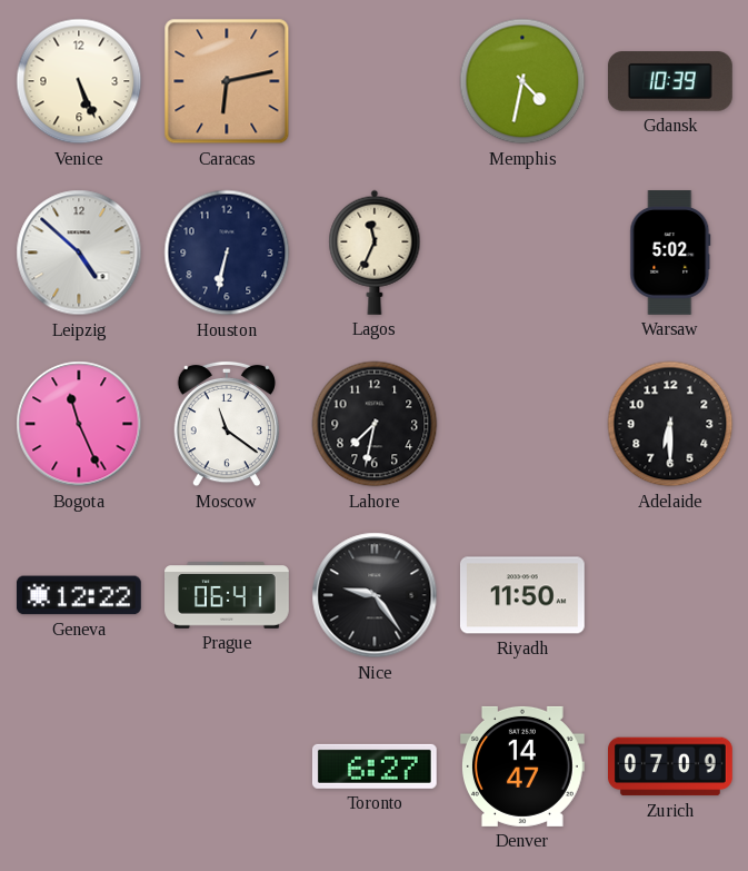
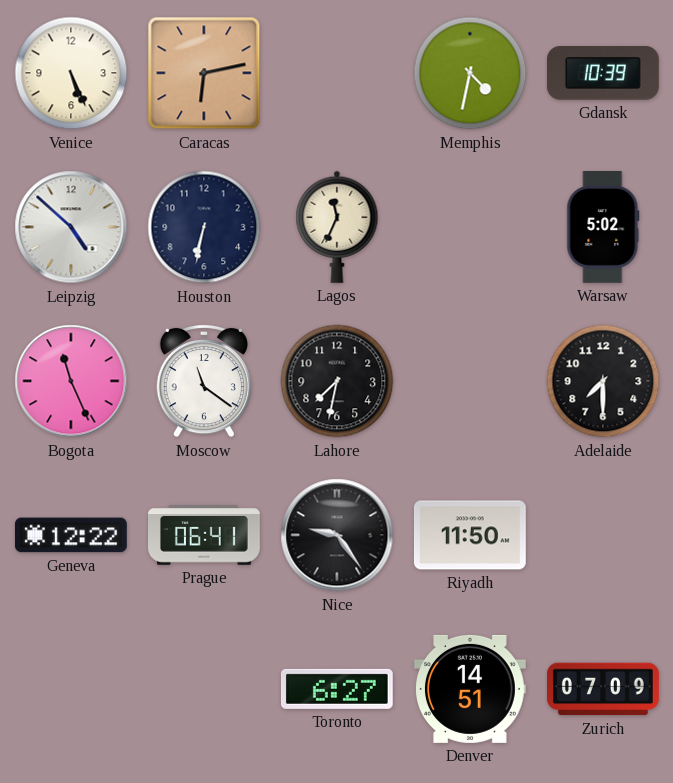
Adelaide: 6:30 -> 7:30
Denver: 14:47 -> 14:51
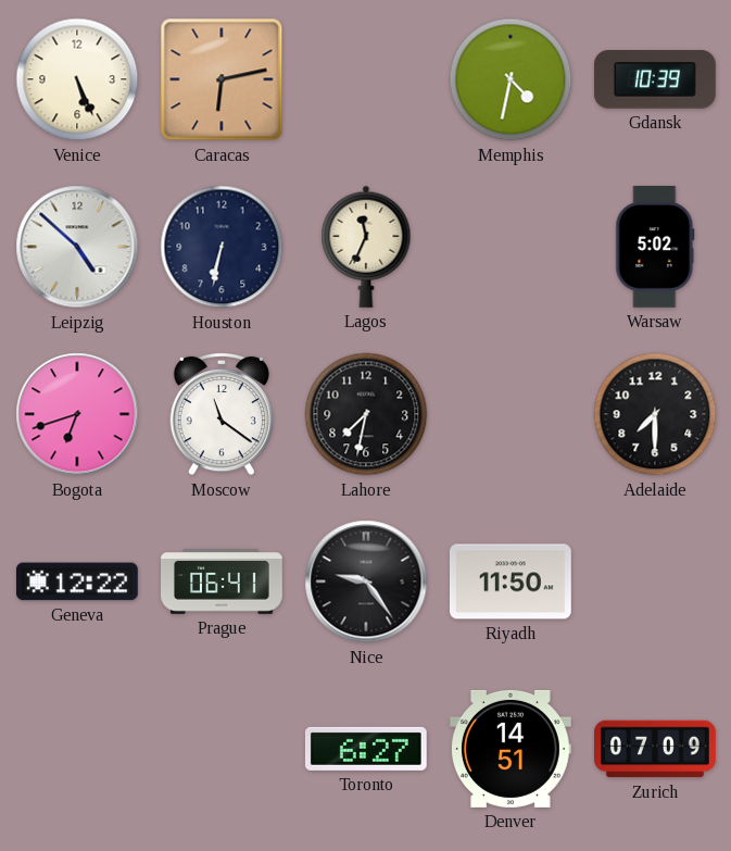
Bogota: 11:26 -> 6:42
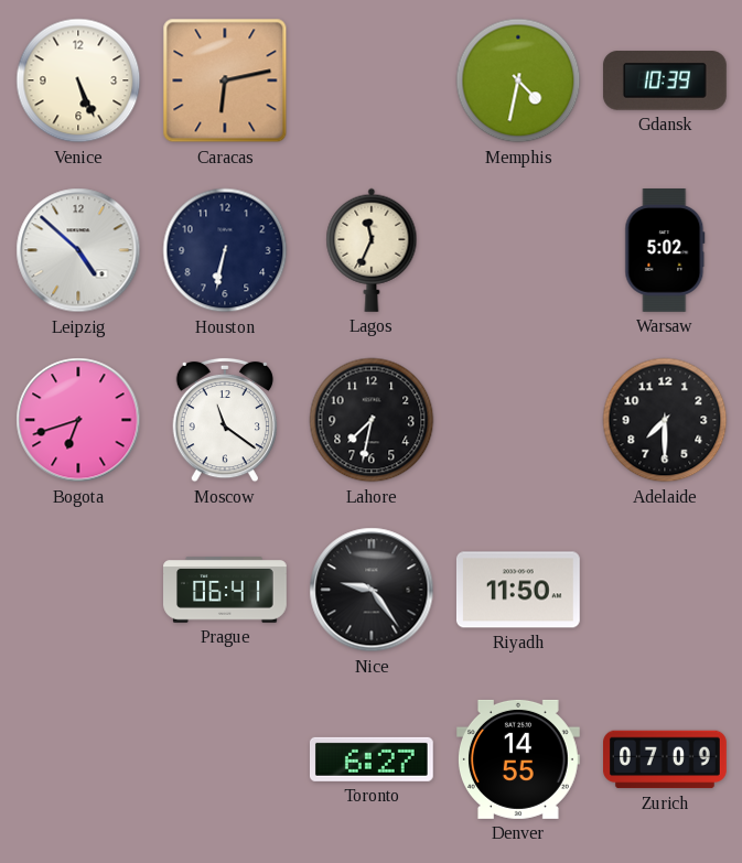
Geneva: 12:22 -> none
Denver: 14:51 -> 14:55
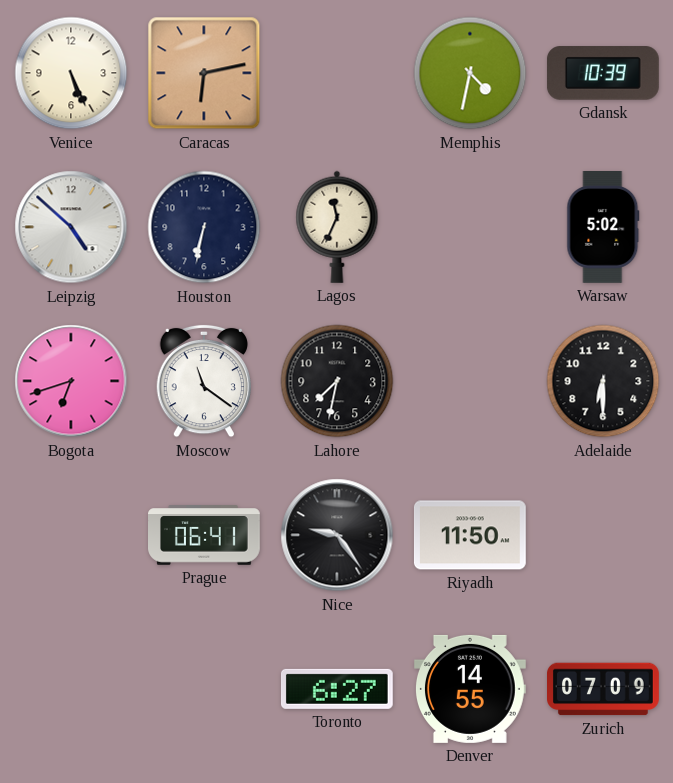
Adelaide: 7:30 -> 6:30
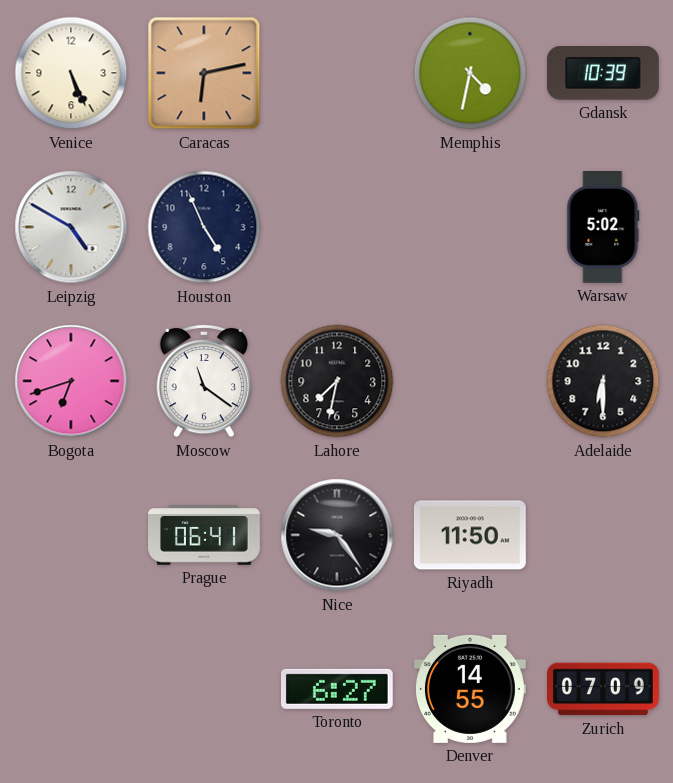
Leipzig: 4:52 -> 4:50
Houston: 6:32 -> 4:56
Lagos: 11:34 -> none
